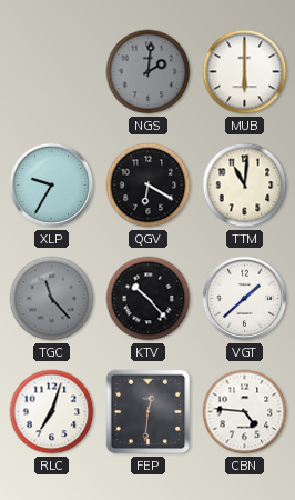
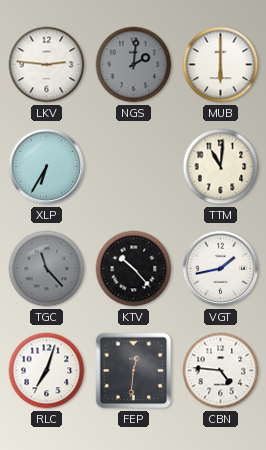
LKV: none -> 2:46
XLP: 9:35 -> 6:35
QGV: 6:20 -> none
VGT: 1:38 -> 1:43
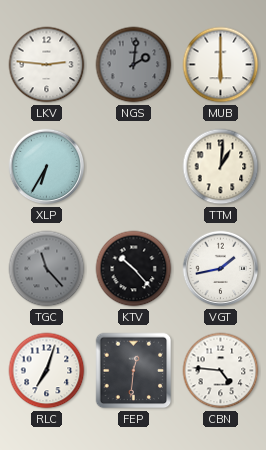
TTM: 11:01 -> 1:01
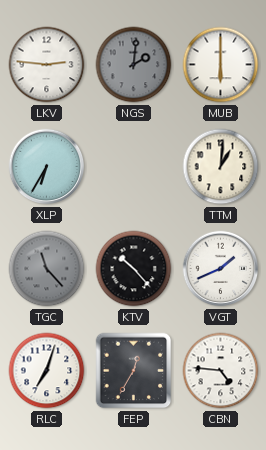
VGT: 1:43 -> 1:41
FEP: 12:31 -> 12:35
